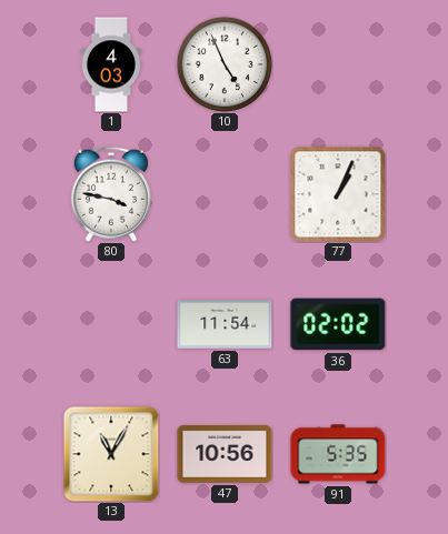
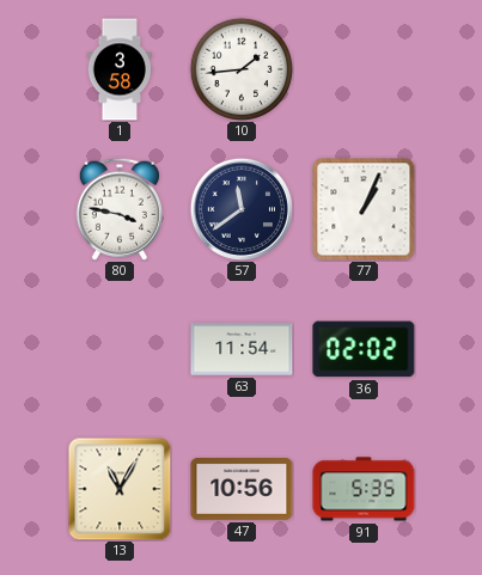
1: 4:03 -> 3:58
10: 4:56 -> 1:44
57: none -> 11:39
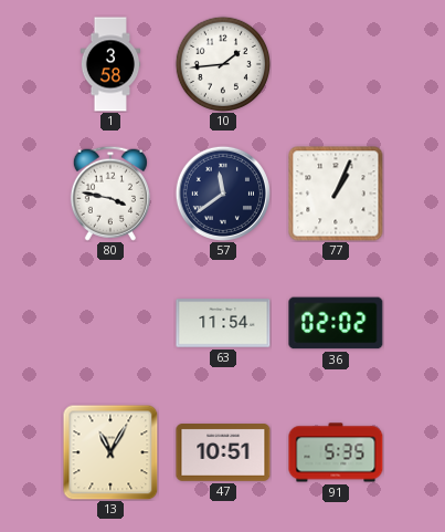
47: 10:56 -> 10:51
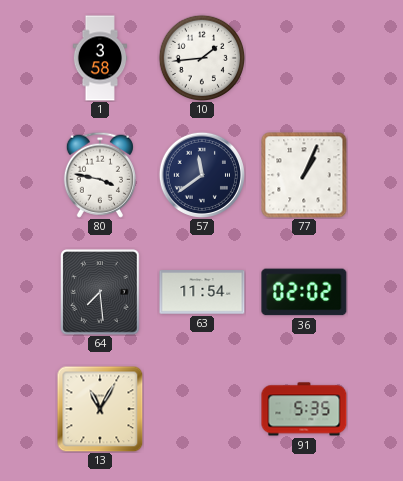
64: none -> 7:29
47: 10:51 -> none
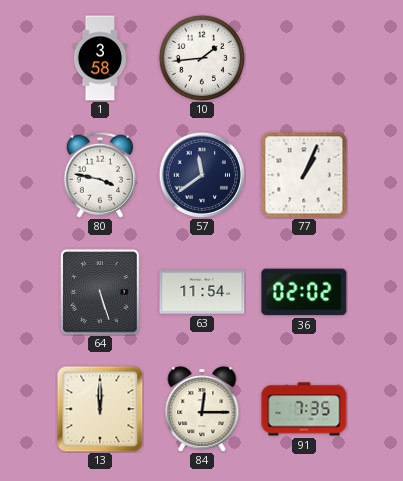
64: 7:29 -> 5:27
13: 11:05 -> 12:00
84: none -> 12:15
91: 5:35 -> 7:35
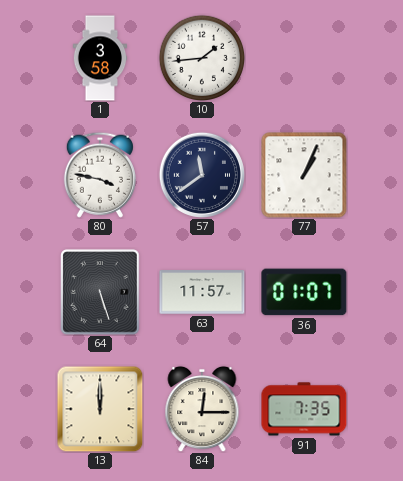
63: 11:54 -> 11:57
36: 02:02 -> 01:07
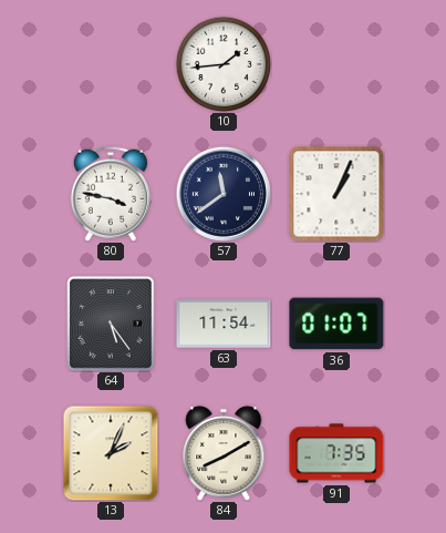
1: 3:58 -> none
64: 5:27 -> 5:24
63: 11:57 -> 11:54
13: 12:00 -> 2:04
84: 12:15 -> 8:10
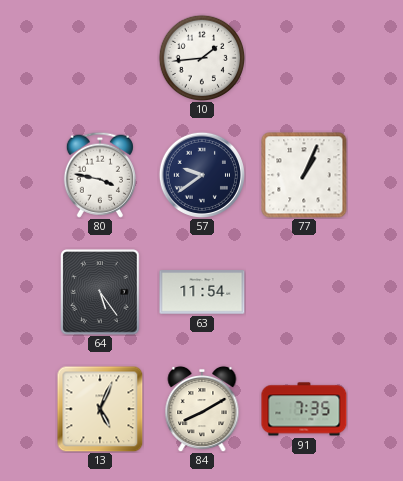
57: 11:39 -> 9:39
36: 01:07 -> none
13: 2:04 -> 5:04
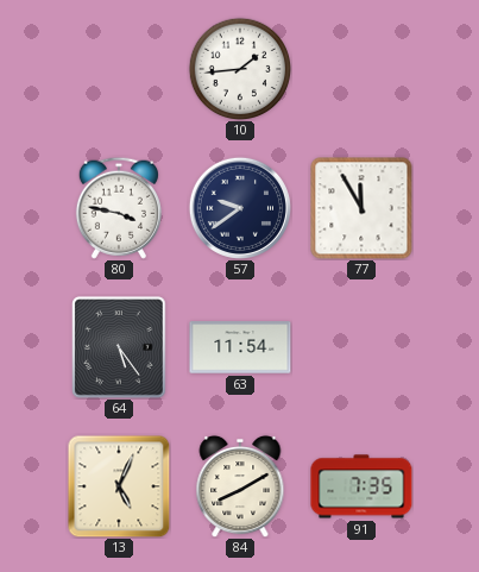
77: 1:04 -> 11:55
